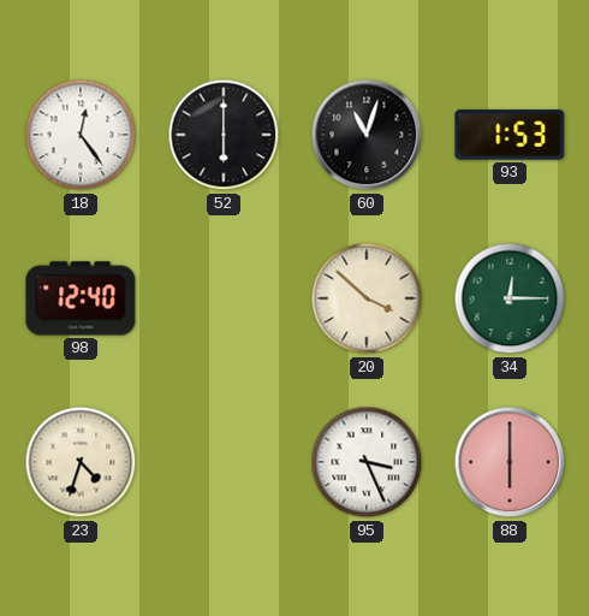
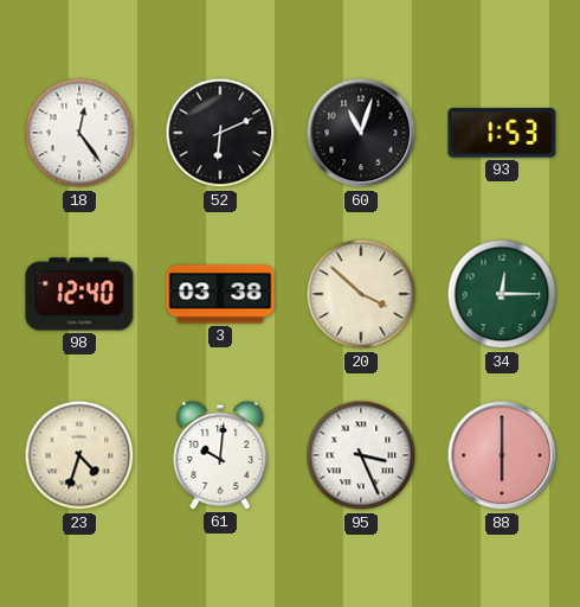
52: 6:00 -> 6:11
3: none -> 03:38
61: none -> 10:01
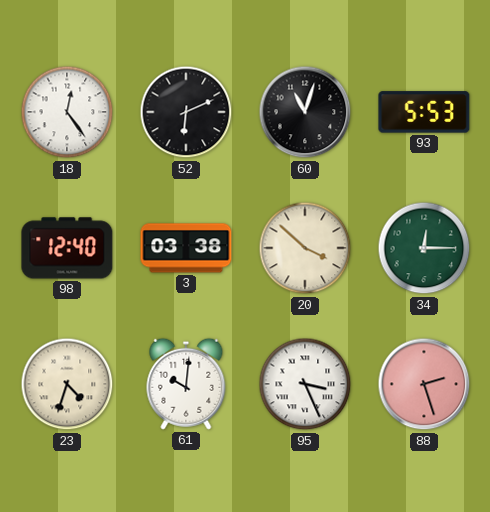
93: 1:53 -> 5:53
88: 6:00 -> 2:27
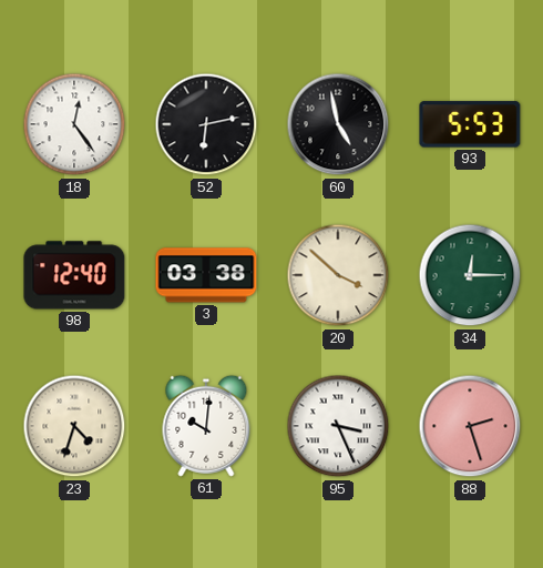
52: 6:11 -> 6:13
60: 11:03 -> 4:58
